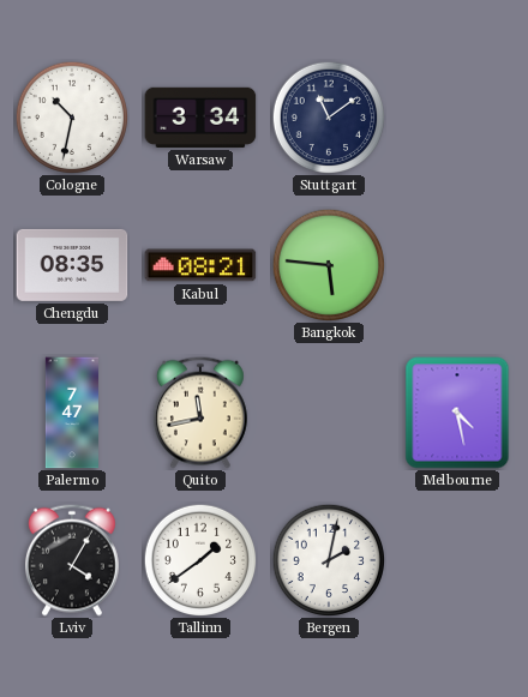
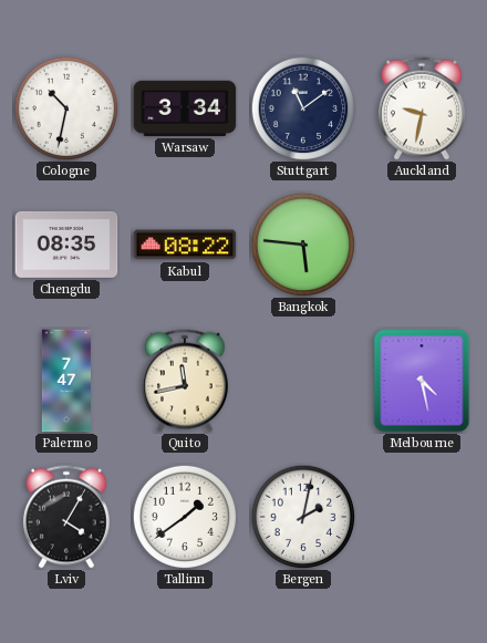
Auckland: none -> 9:32
Kabul: 08:21 -> 08:22
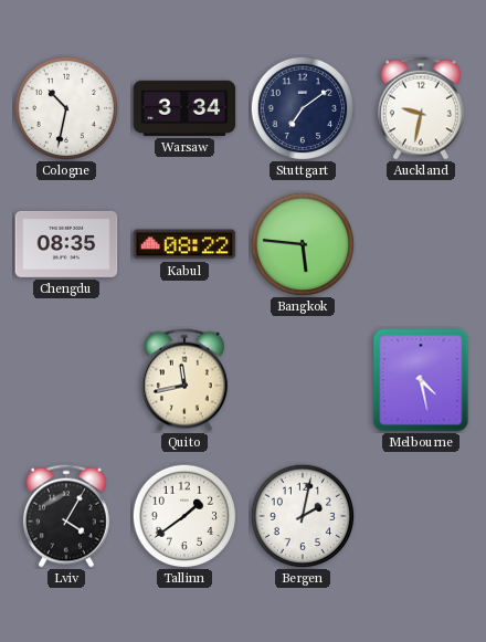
Stuttgart: 11:09 -> 7:09
Palermo: 7:47 -> none
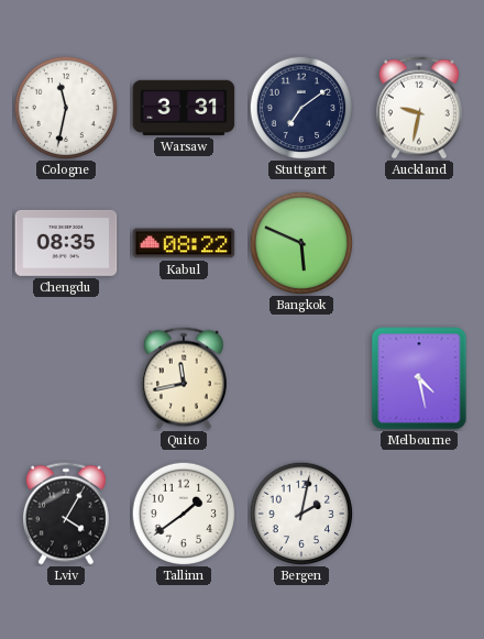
Cologne: 10:32 -> 11:32
Warsaw: 3:34 -> 3:31
Bangkok: 5:46 -> 5:49
